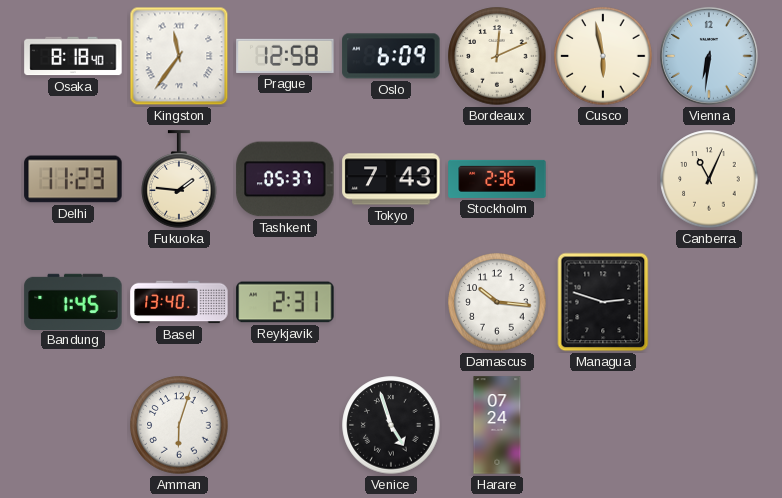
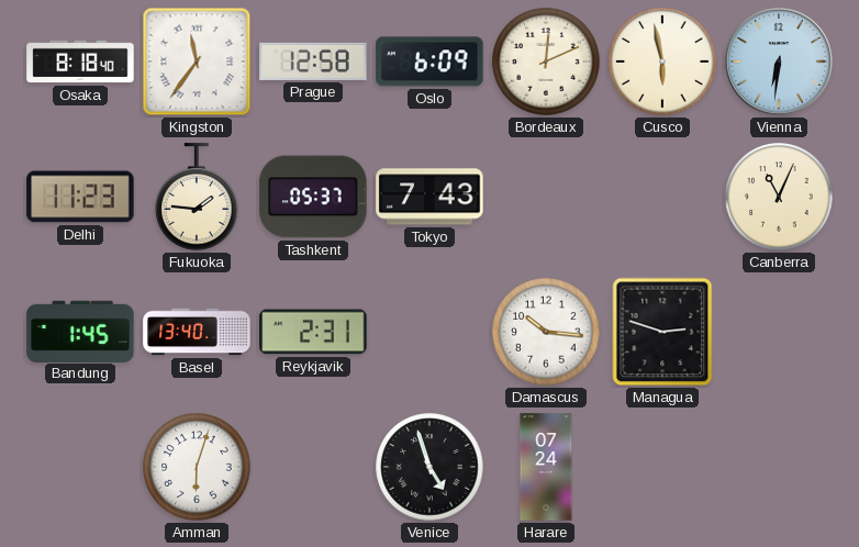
Stockholm: 2:36 -> none
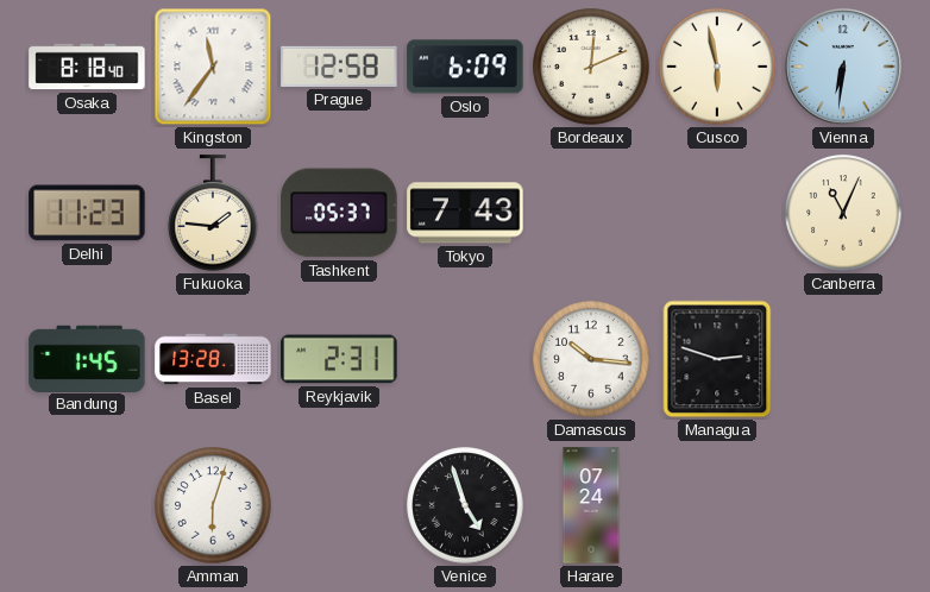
Basel: 13:40 -> 13:28
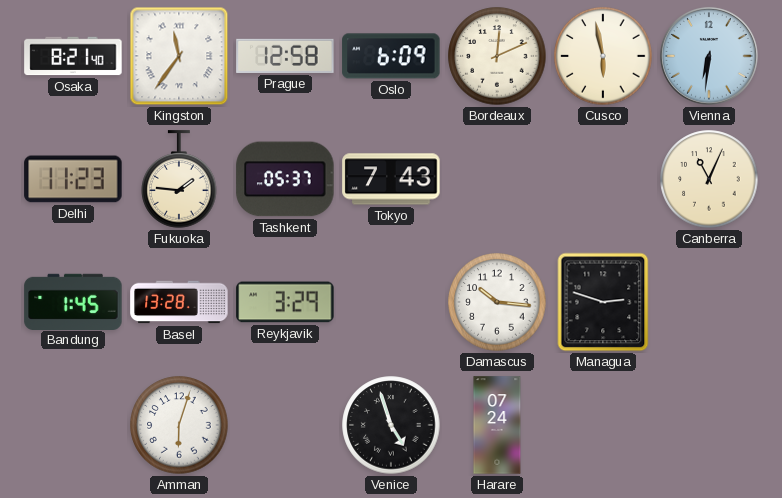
Osaka: 8:18 -> 8:21
Reykjavik: 2:31 -> 3:29
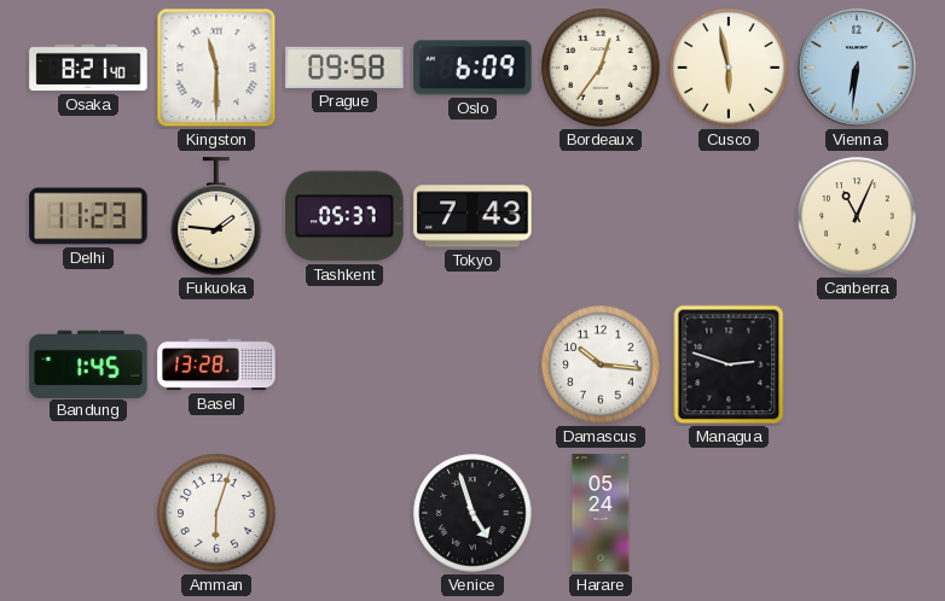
Kingston: 11:36 -> 11:30
Prague: 12:58 -> 09:58
Bordeaux: 12:11 -> 12:36
Reykjavik: 3:29 -> none
Harare: 07:24 -> 05:24
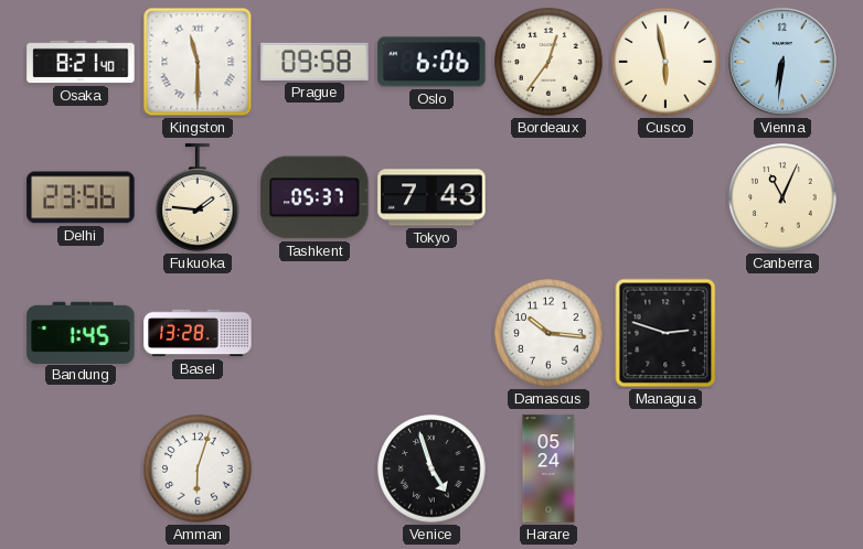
Oslo: 6:09 -> 6:06
Delhi: 11:23 -> 23:56
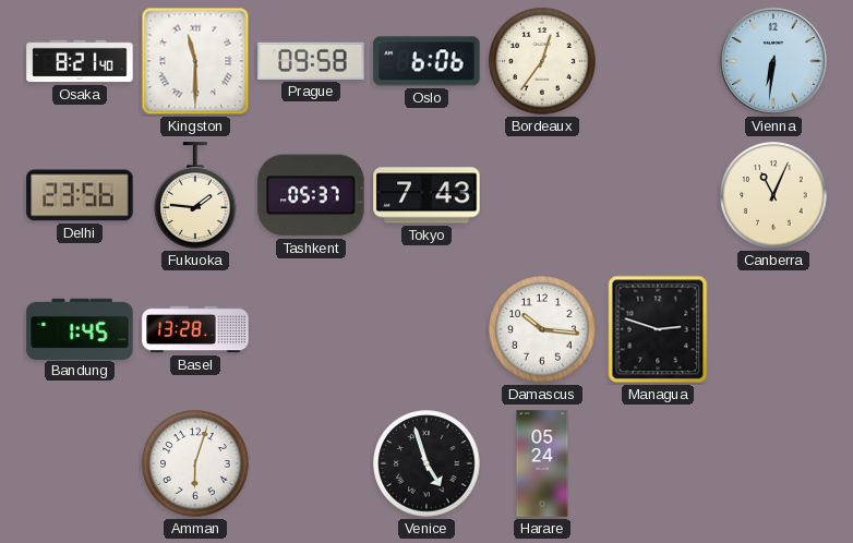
Cusco: 5:58 -> none
